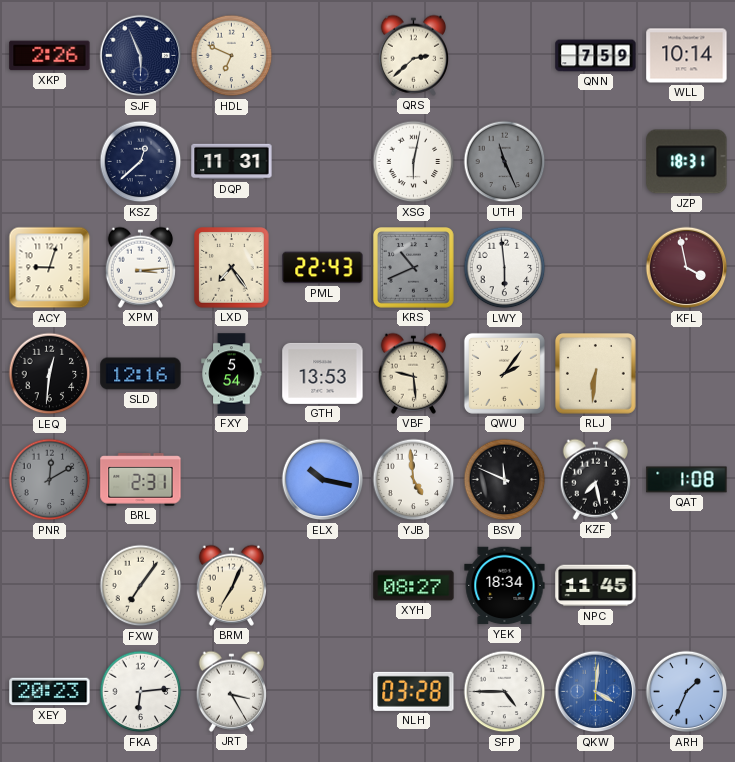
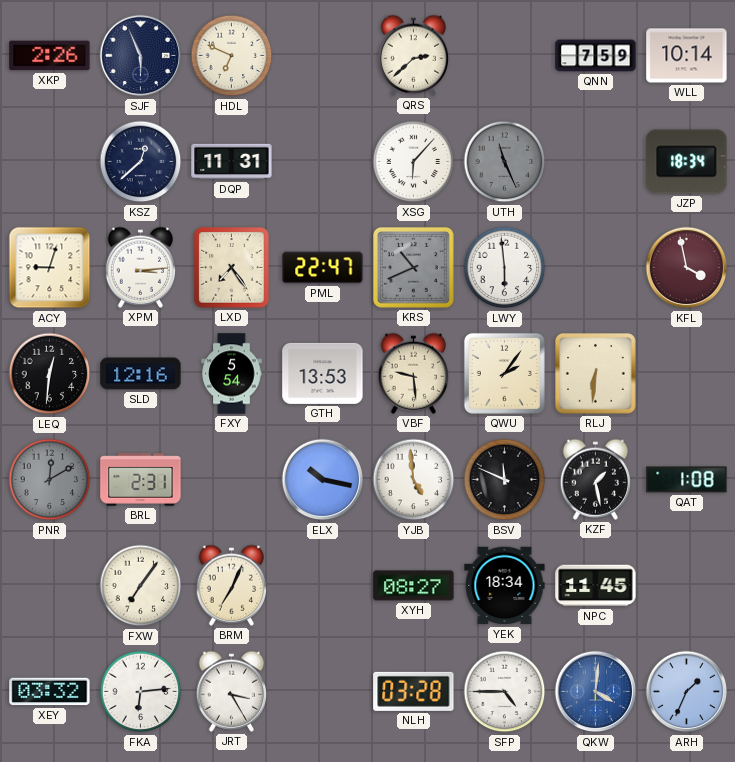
XSG: 6:02 -> 6:07
JZP: 18:31 -> 18:34
PML: 22:43 -> 22:47
KZF: 7:28 -> 1:28
XEY: 20:23 -> 03:32
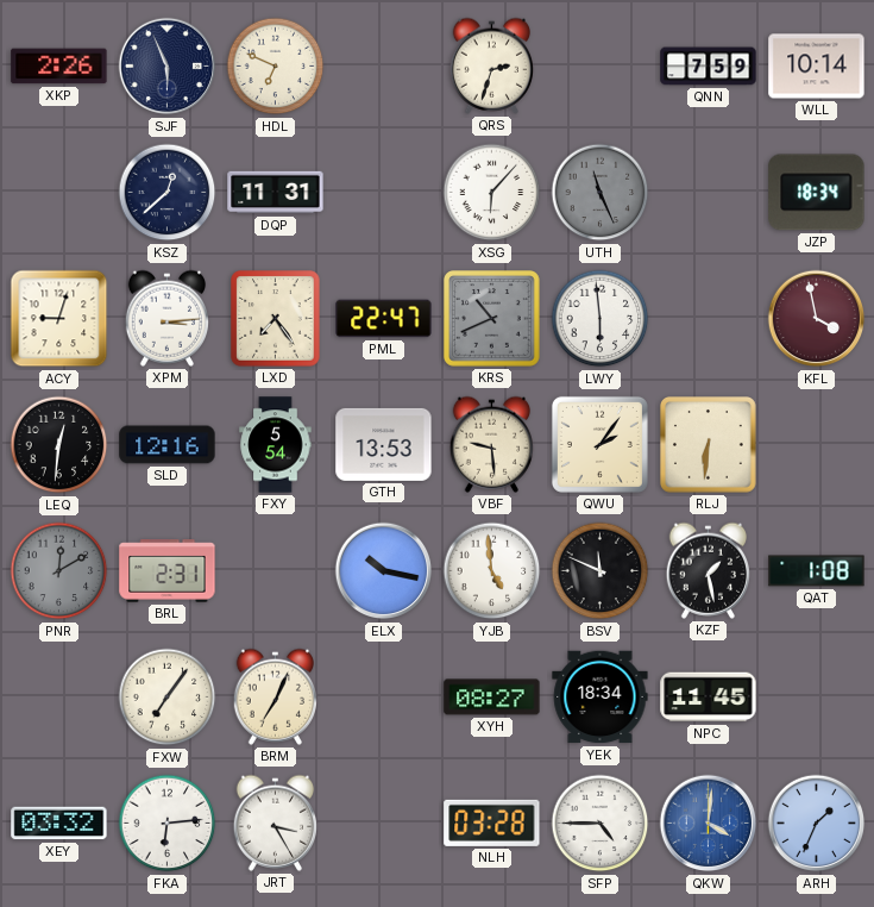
QRS: 2:38 -> 2:33
